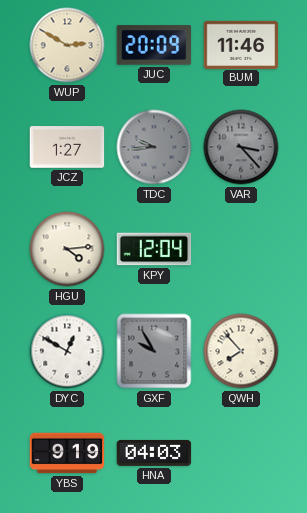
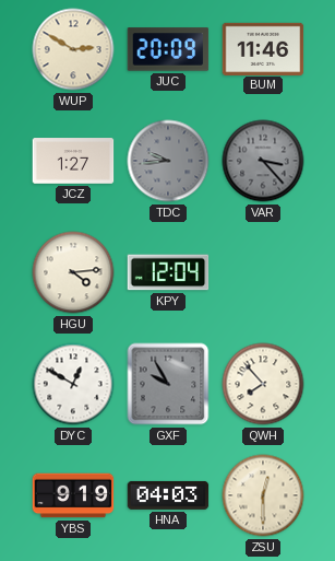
ZSU: none -> 12:30
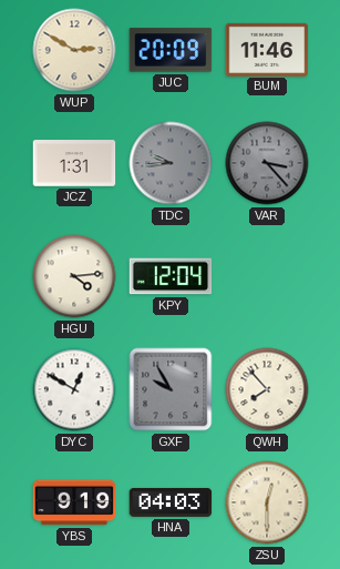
JCZ: 1:27 -> 1:31
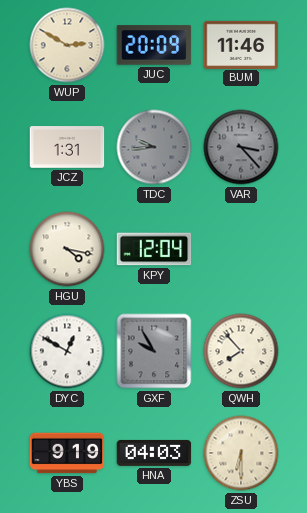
HGU: 4:14 -> 4:17
ZSU: 12:30 -> 6:30
